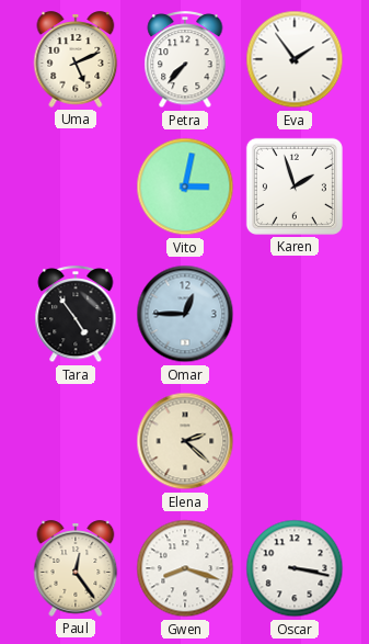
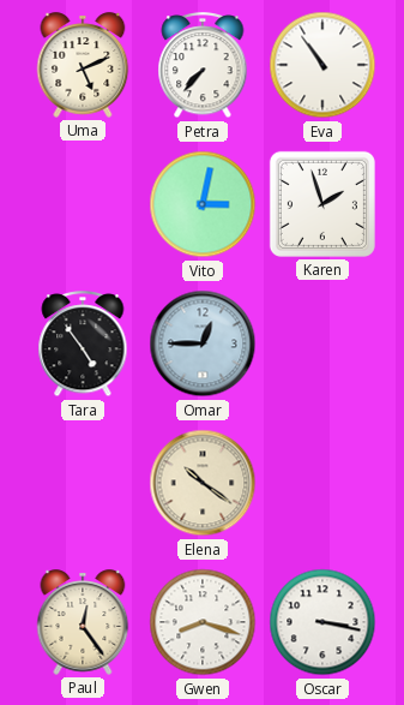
Eva: 1:54 -> 10:54
Elena: 2:22 -> 10:21
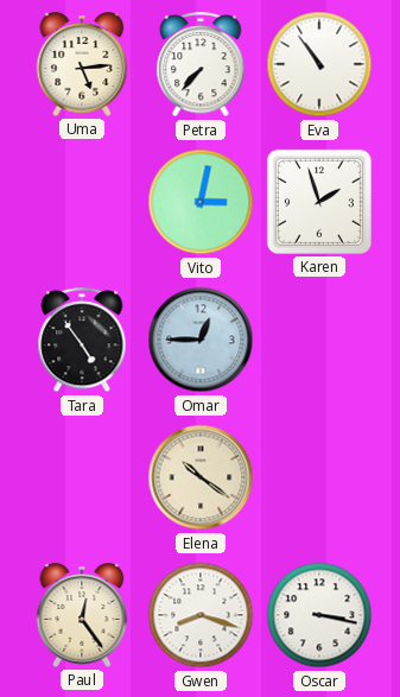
Uma: 5:11 -> 5:14
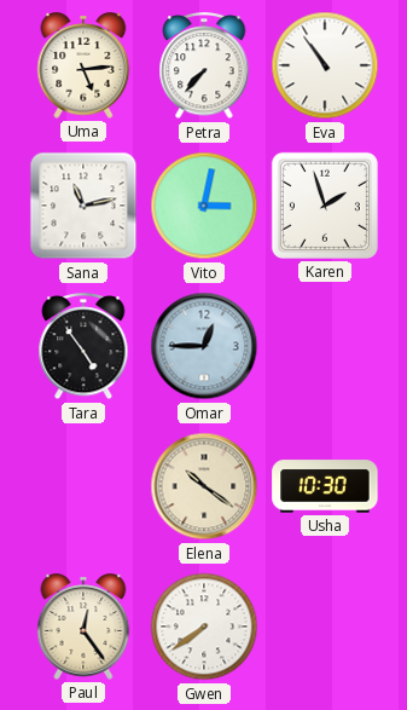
Sana: none -> 11:13
Usha: none -> 10:30
Gwen: 8:18 -> 7:39
Oscar: 3:17 -> none
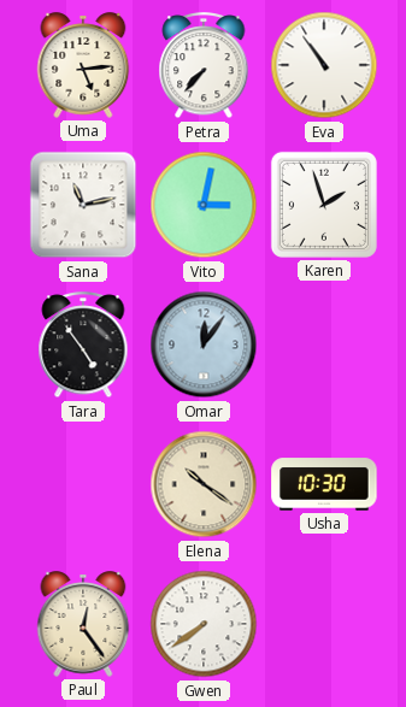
Omar: 12:45 -> 12:06
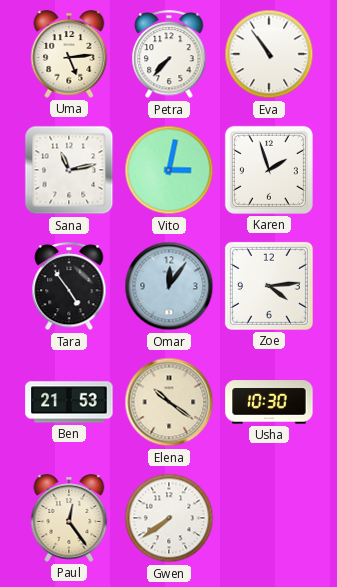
Zoe: none -> 4:14
Ben: none -> 21:53
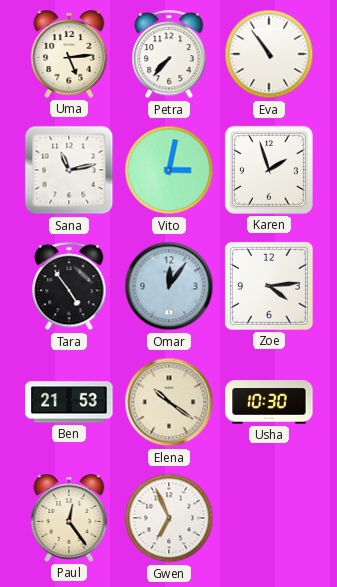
Gwen: 7:39 -> 6:56
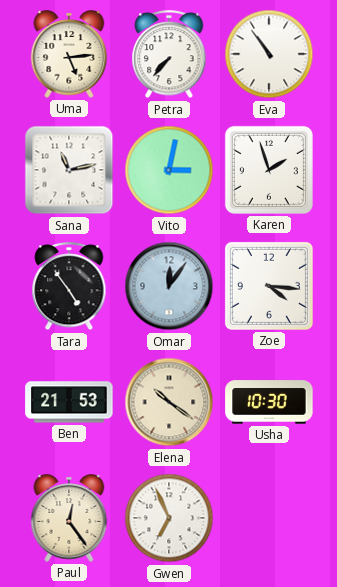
Zoe: 4:14 -> 4:16
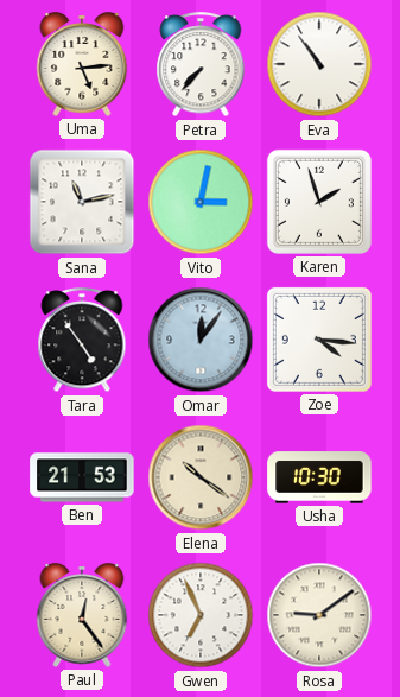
Rosa: none -> 9:09
